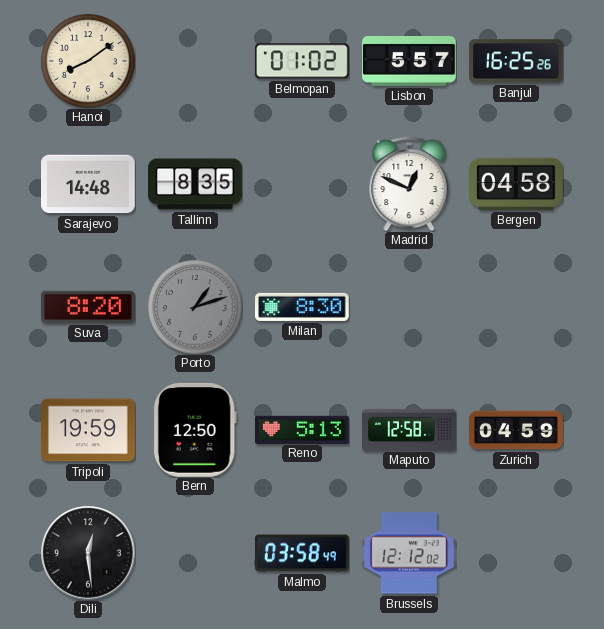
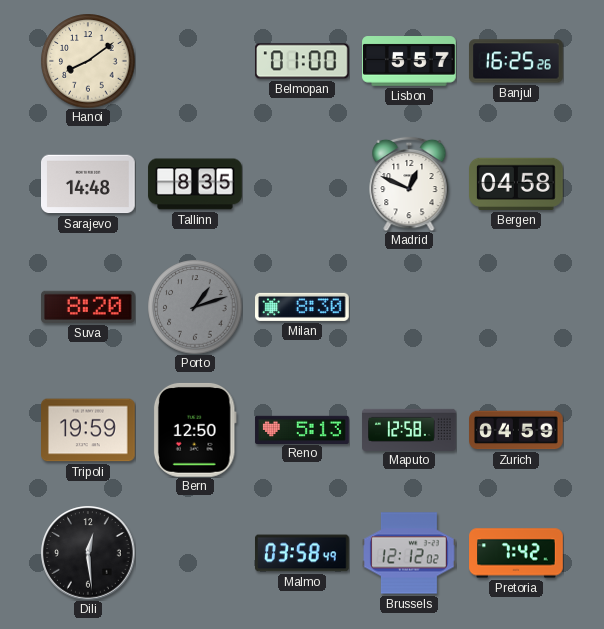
Belmopan: 01:02 -> 01:00
Pretoria: none -> 7:42
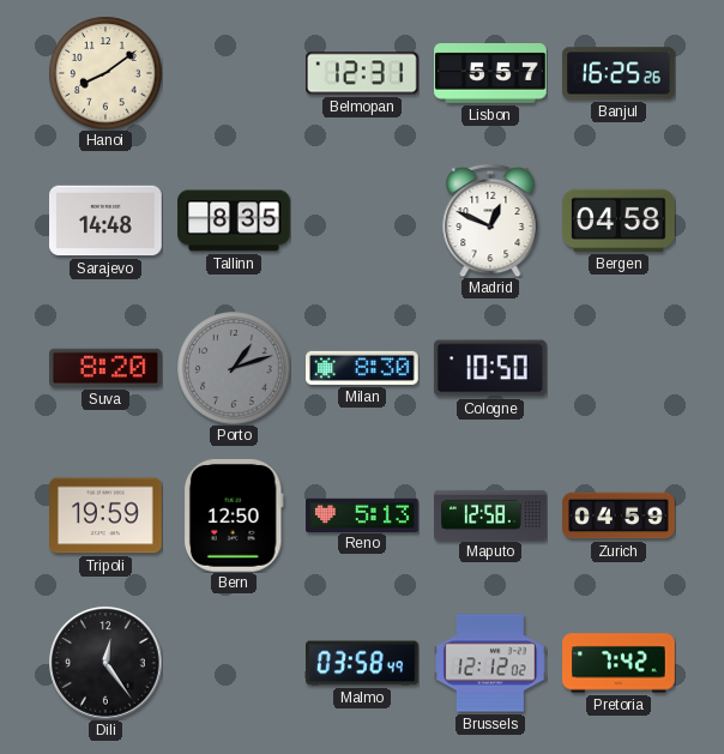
Belmopan: 01:00 -> 12:31
Cologne: none -> 10:50
Dili: 12:29 -> 12:24
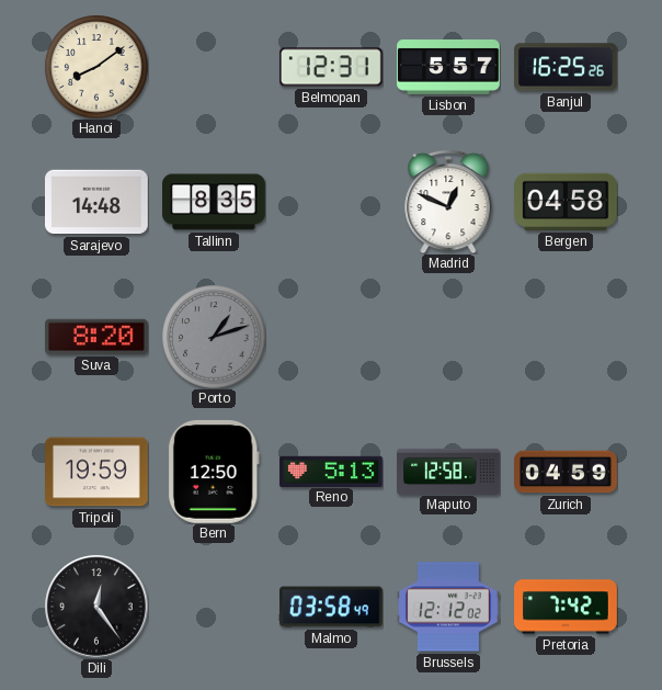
Milan: 8:30 -> none
Cologne: 10:50 -> none
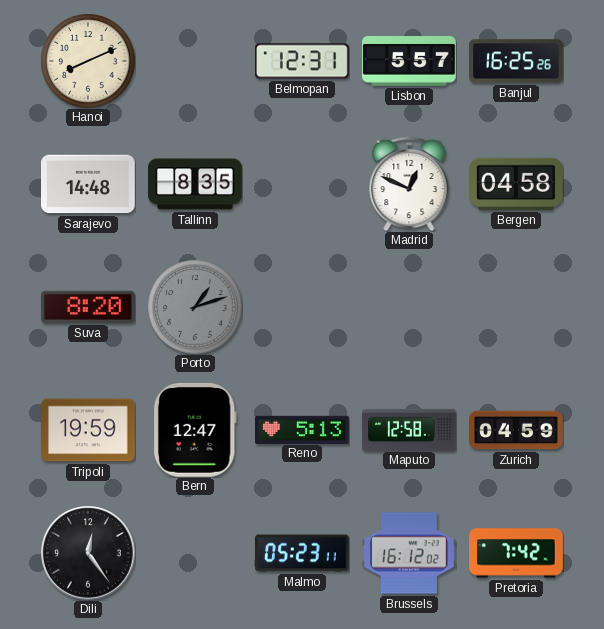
Hanoi: 8:09 -> 8:11
Bern: 12:50 -> 12:47
Malmo: 03:58 -> 05:23
Brussels: 12:12 -> 16:12
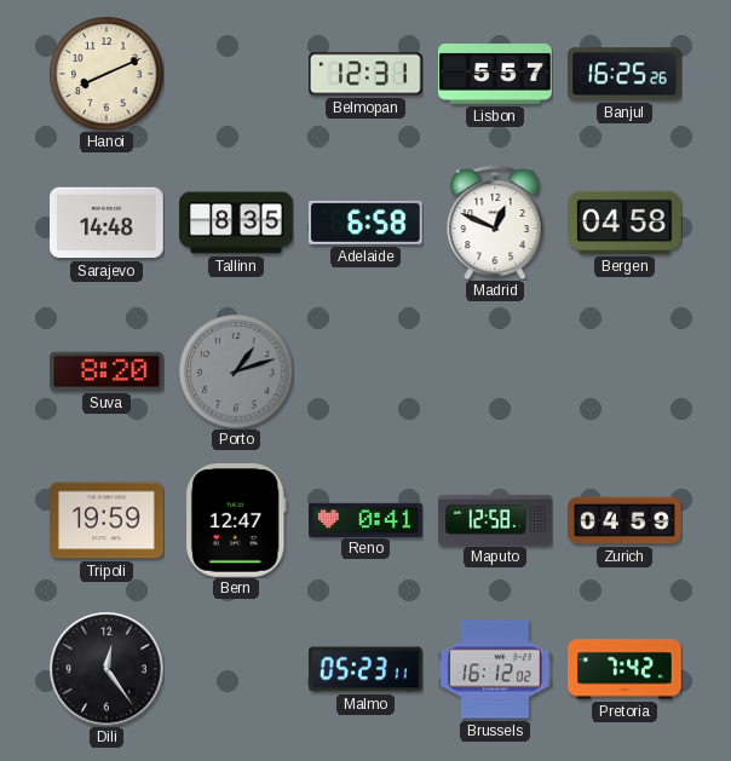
Adelaide: none -> 6:58
Reno: 5:13 -> 0:41
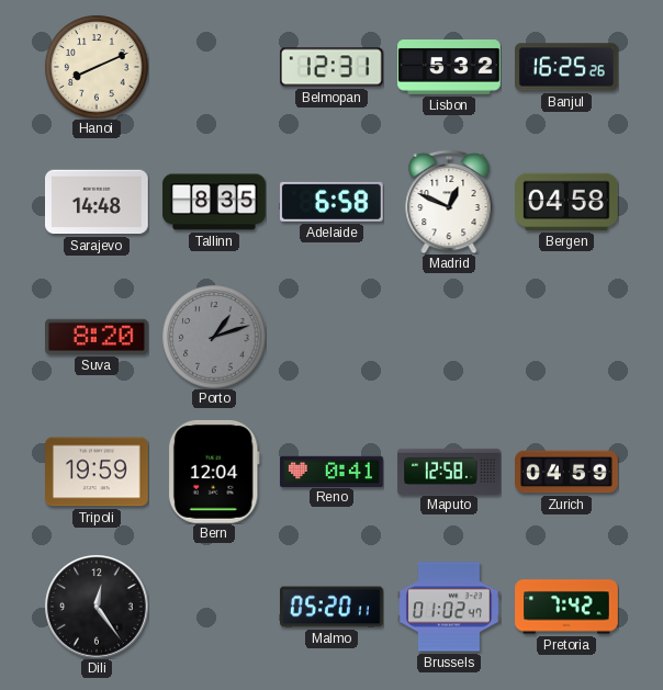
Lisbon: 5:57 -> 5:32
Bern: 12:47 -> 12:04
Malmo: 05:23 -> 05:20
Brussels: 16:12 -> 01:02
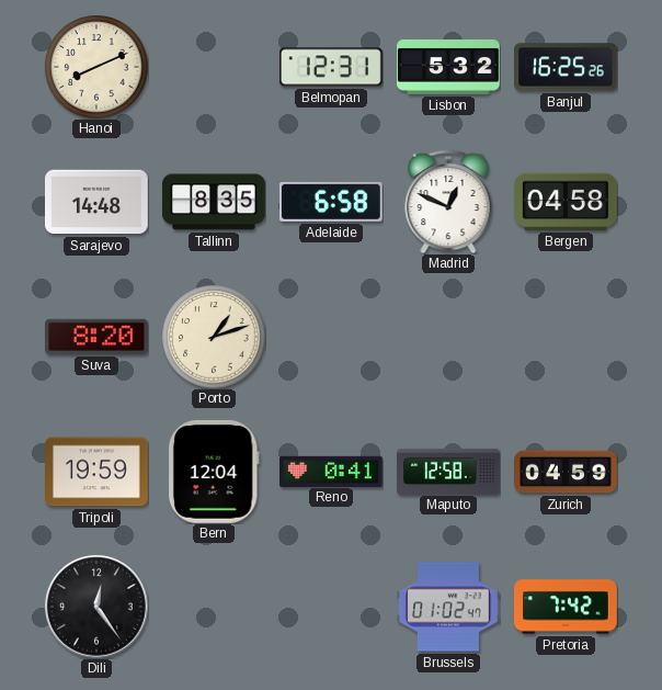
Porto dial: grey -> cream
Malmo: 05:20 -> none
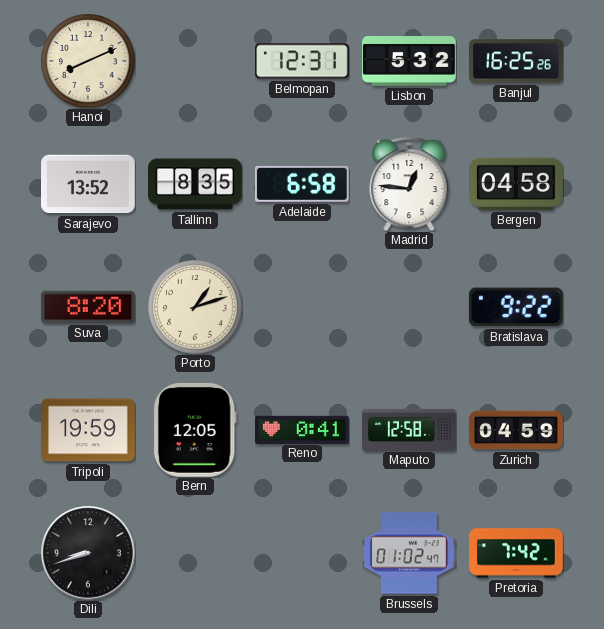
Sarajevo: 14:48 -> 13:52
Madrid: 12:49 -> 12:46
Bratislava: none -> 9:22
Bern: 12:04 -> 12:05
Dili: 12:24 -> 8:42
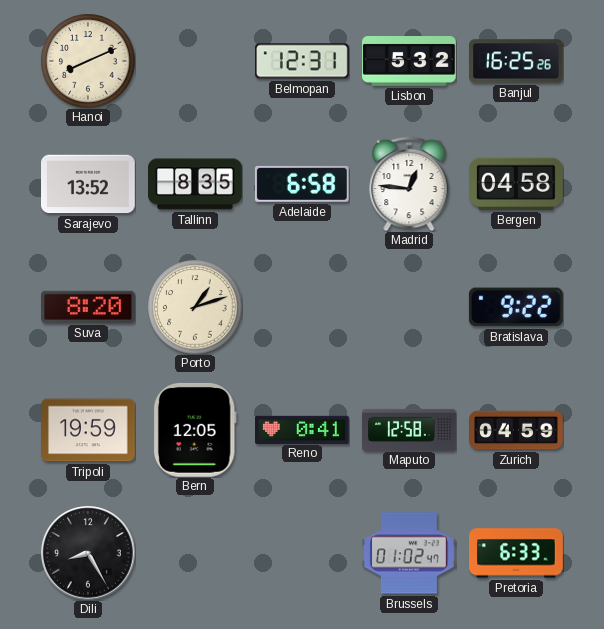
Dili: 8:42 -> 8:25
Pretoria: 7:42 -> 6:33
